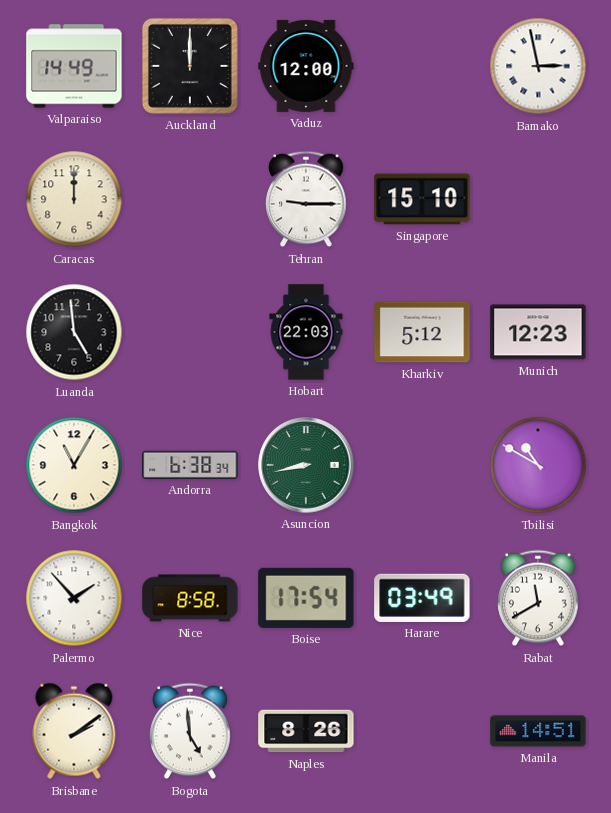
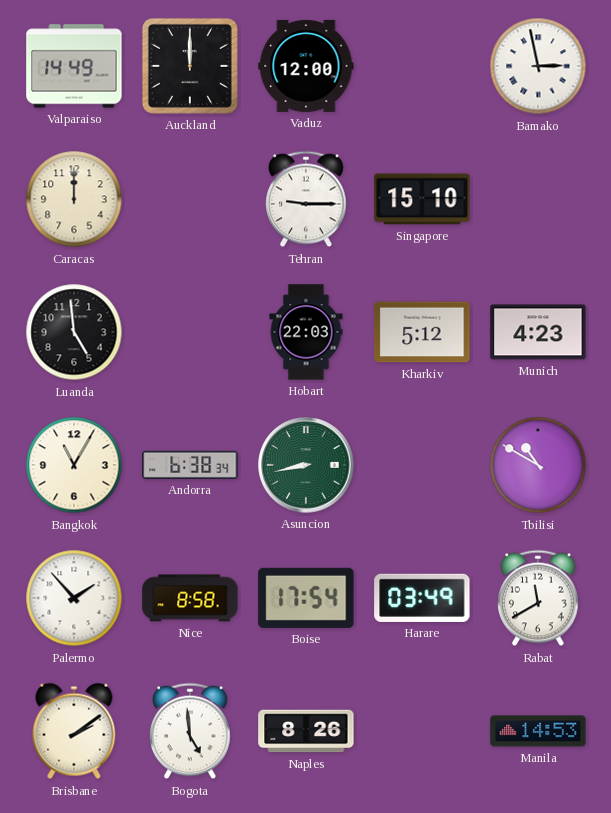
Munich: 12:23 -> 4:23
Manila: 14:51 -> 14:53
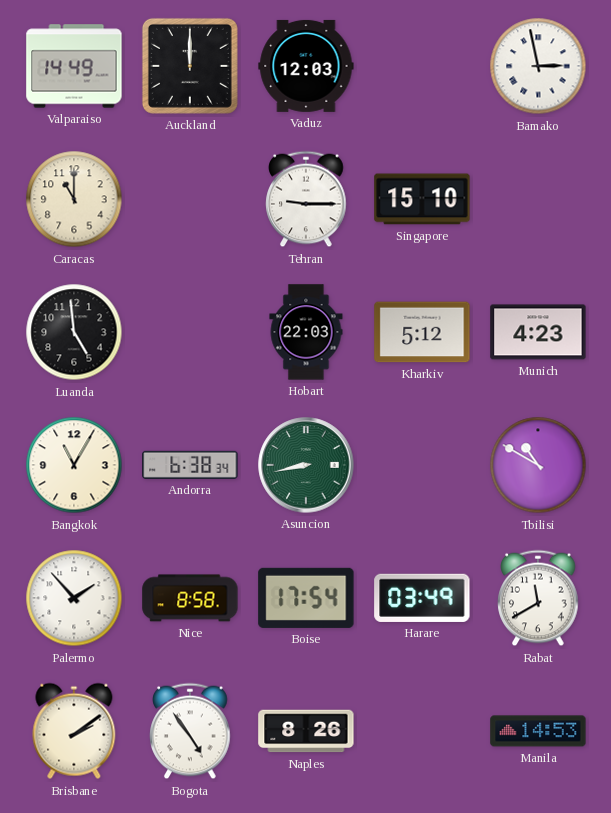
Vaduz: 12:00 -> 12:03
Caracas: 12:00 -> 11:00
Bogota: 4:59 -> 4:54
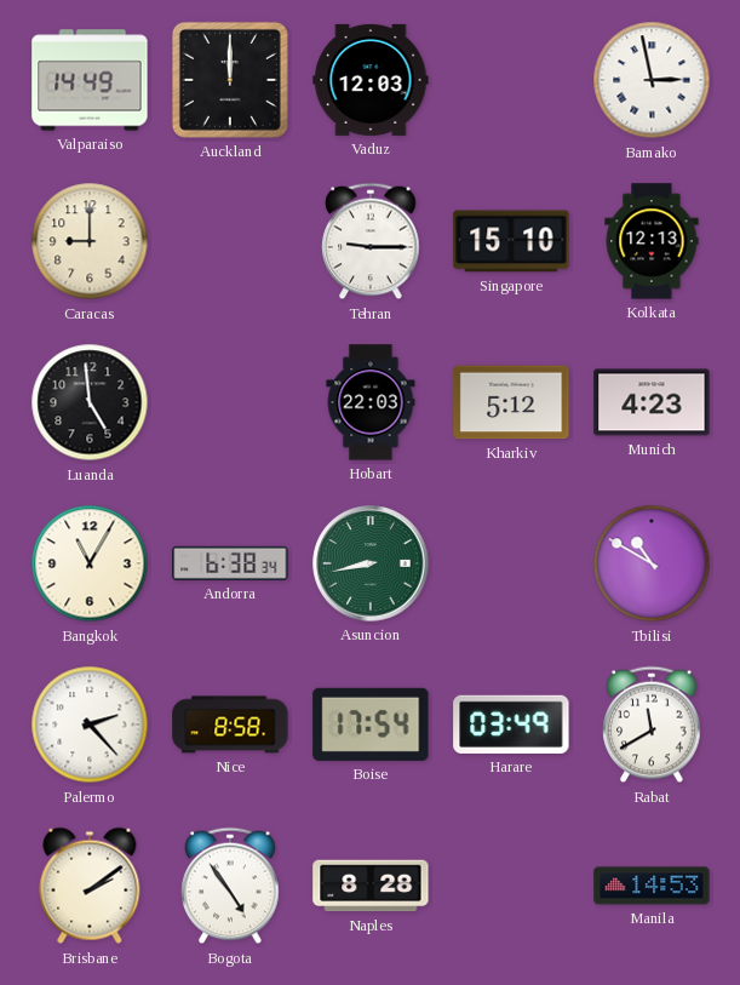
Caracas: 11:00 -> 9:00
Kolkata: none -> 12:13
Palermo: 1:53 -> 2:23
Naples: 8:26 -> 8:28
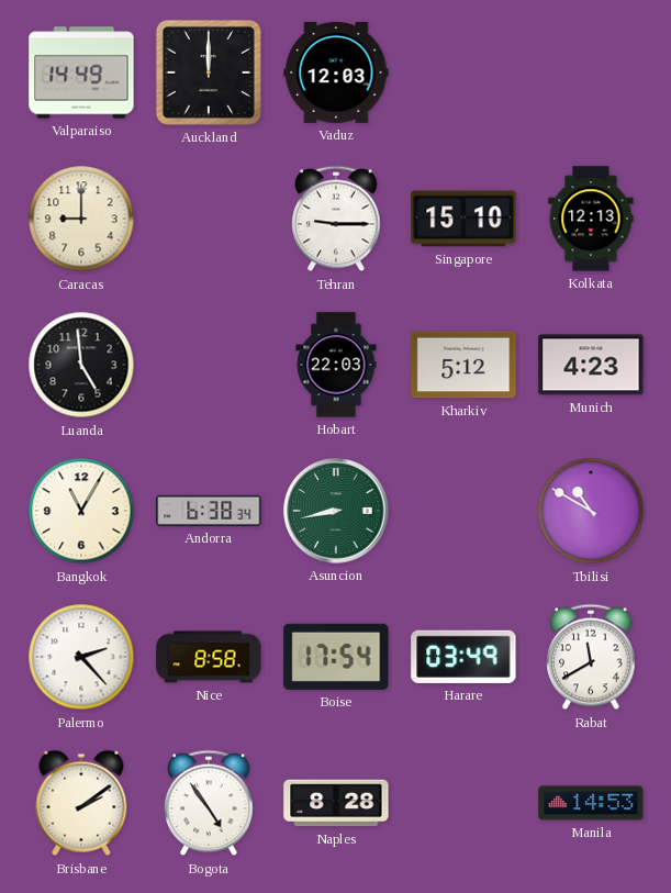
Bamako: 2:58 -> none
